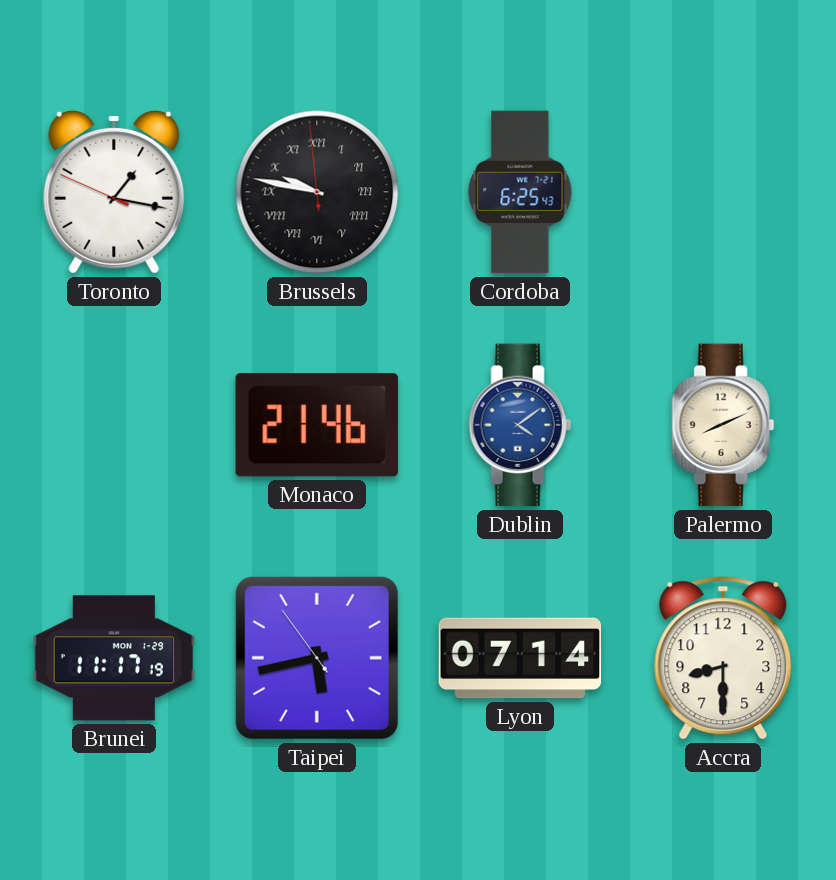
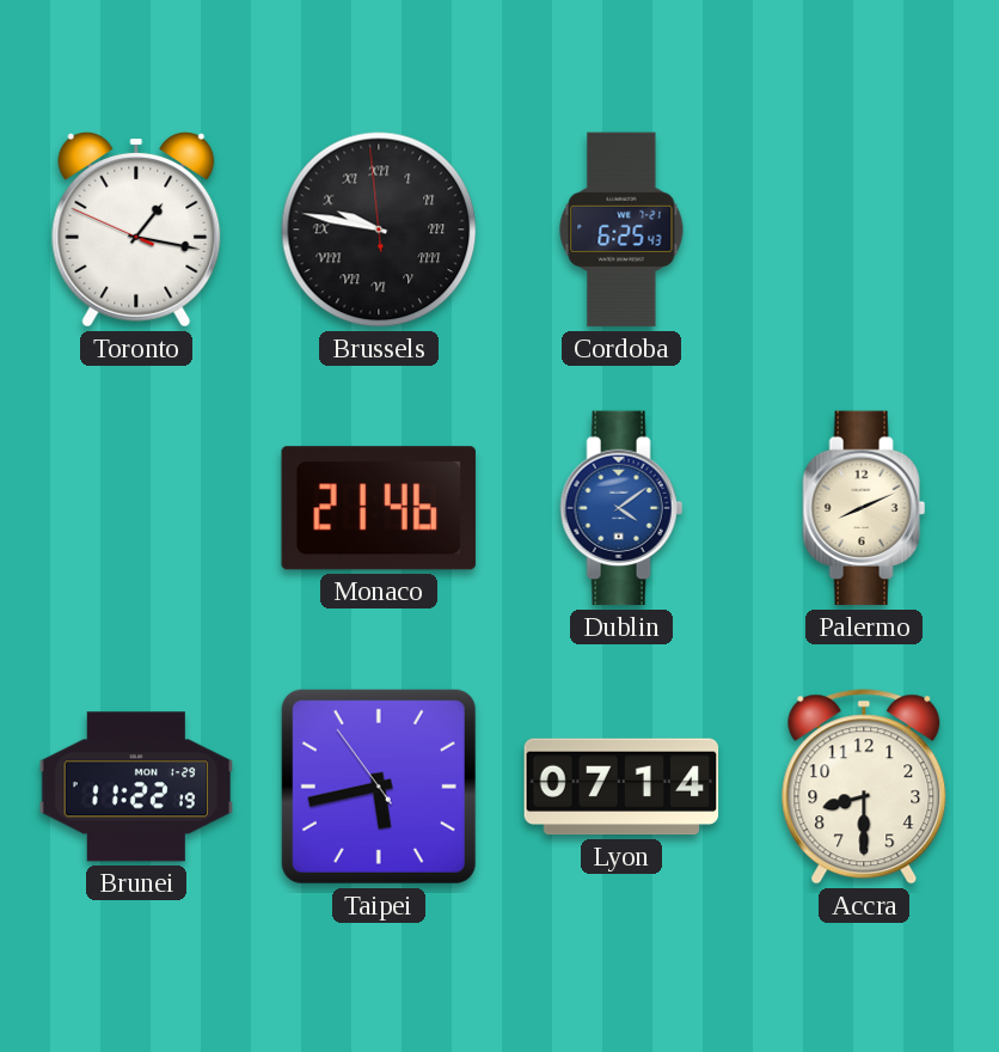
Brunei: 11:17 -> 11:22
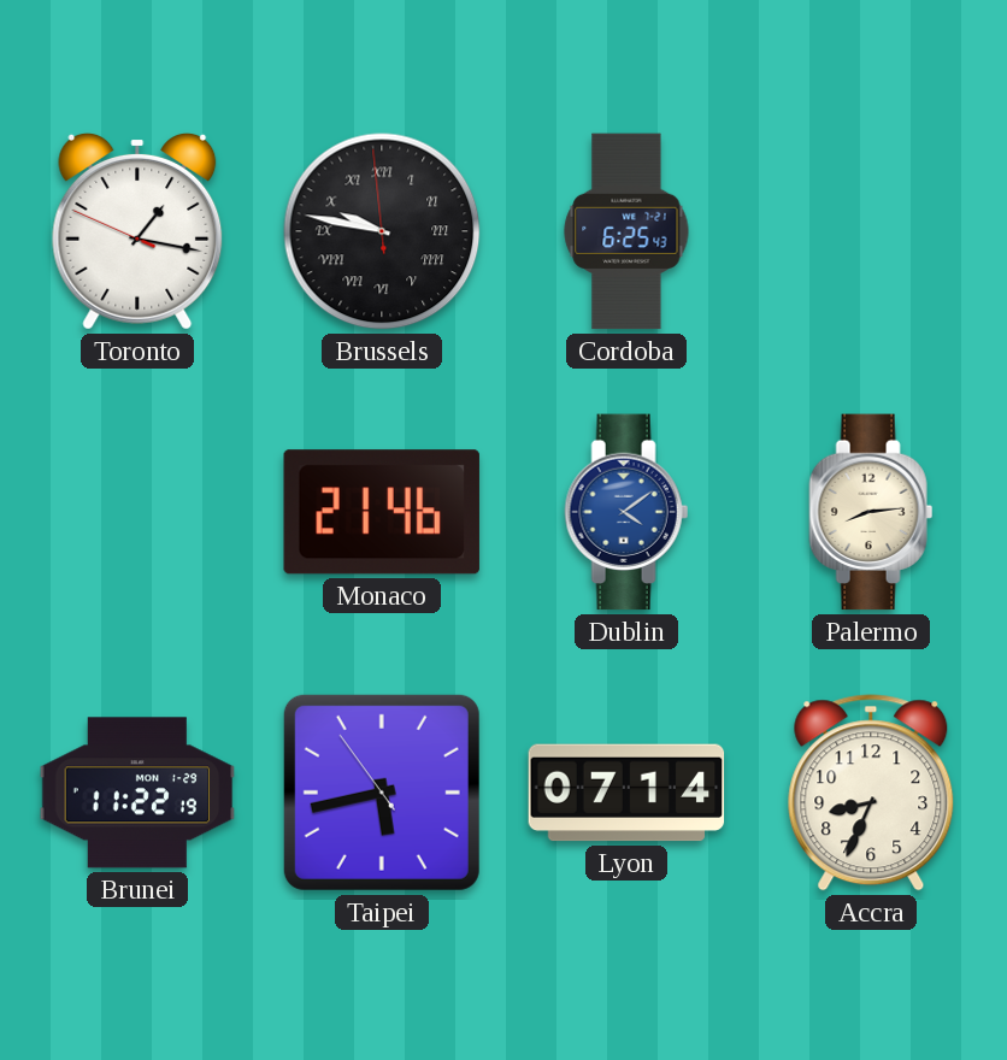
Palermo: 8:11 -> 8:14
Accra: 8:30 -> 8:34
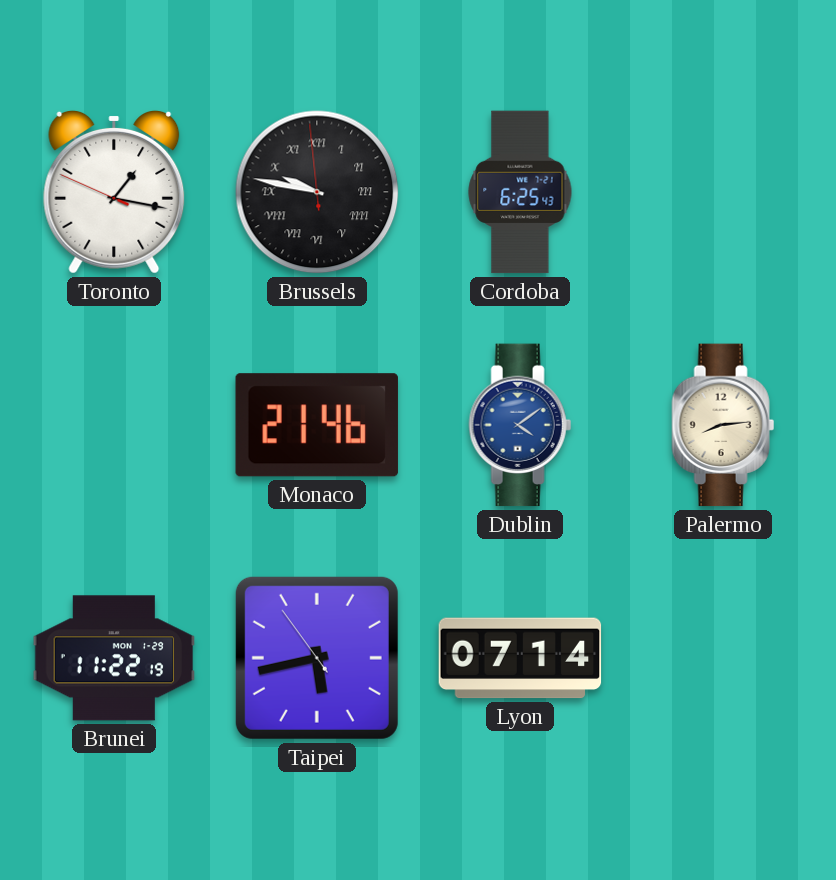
Accra: 8:34 -> none
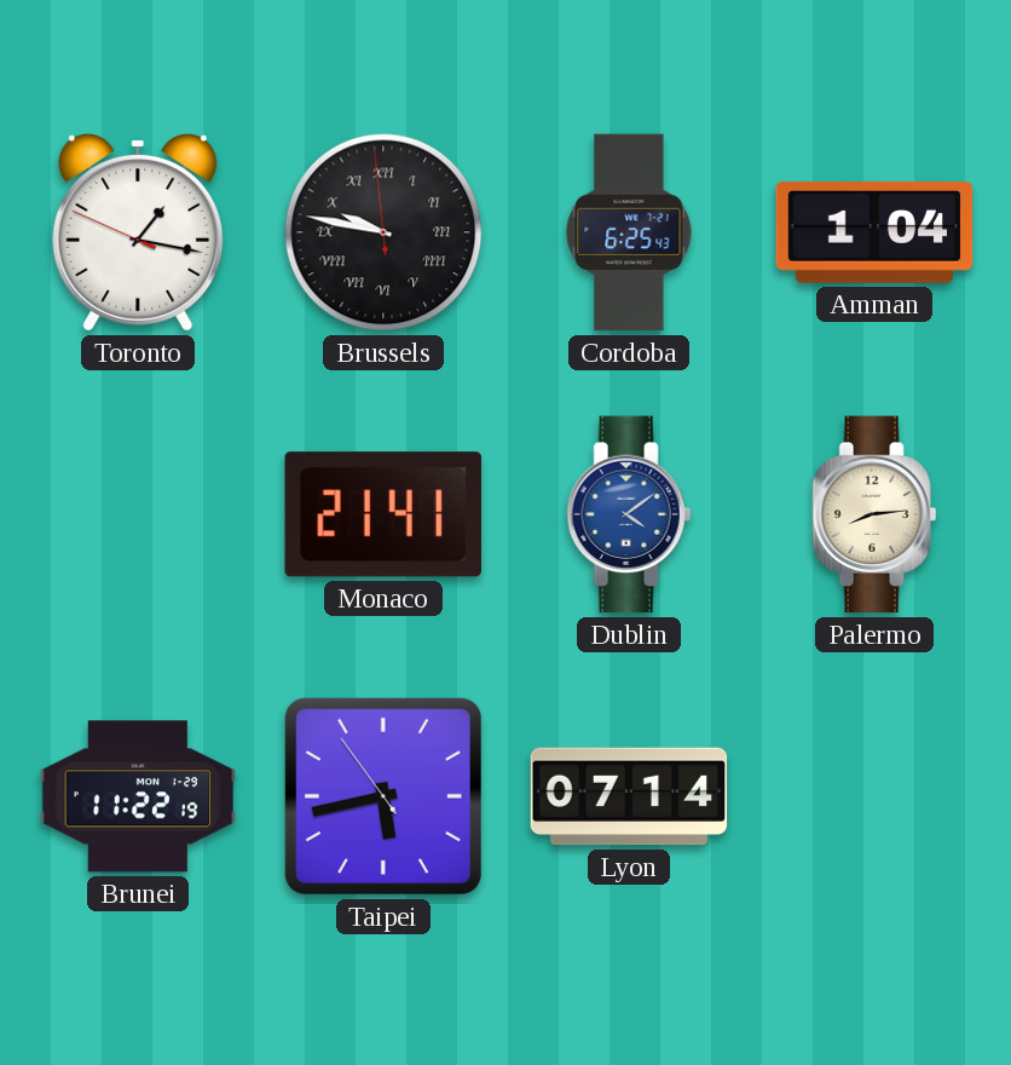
Amman: none -> 1:04
Monaco: 21:46 -> 21:41
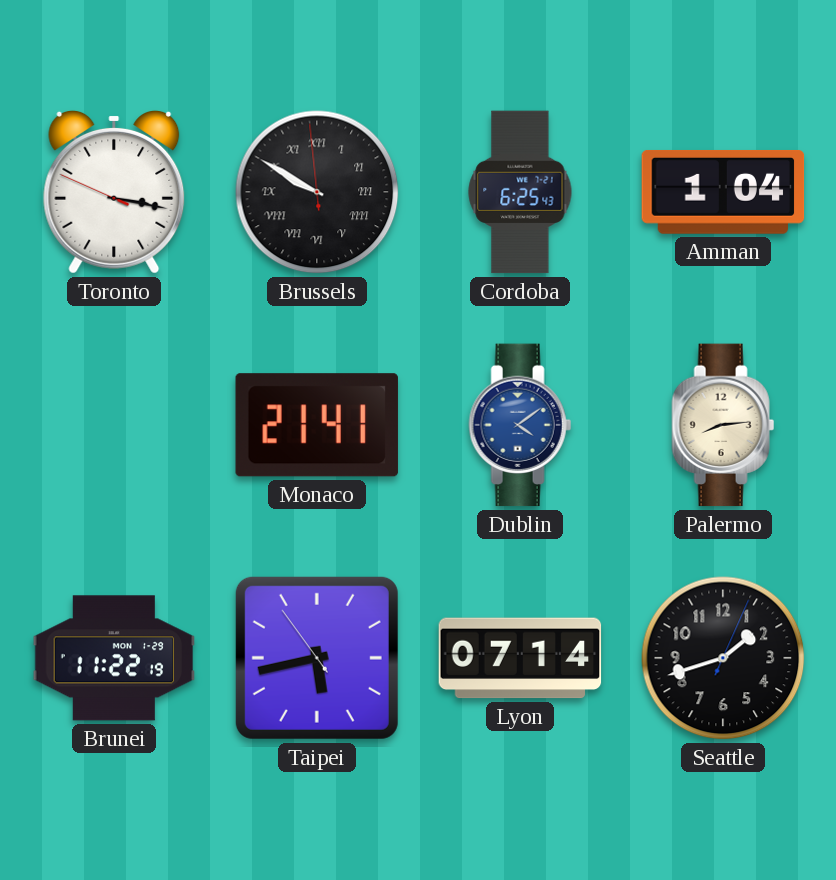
Toronto: 1:16 -> 3:16
Brussels: 9:46 -> 9:49
Seattle: none -> 1:42
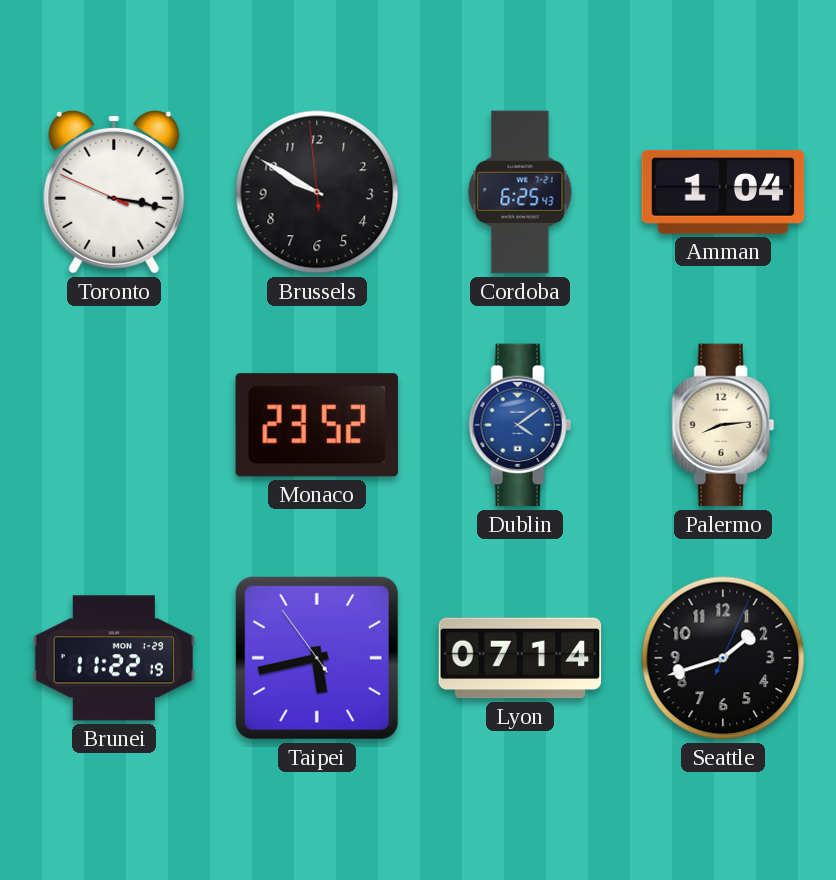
Brussels numerals: Roman -> Arabic
Monaco: 21:41 -> 23:52
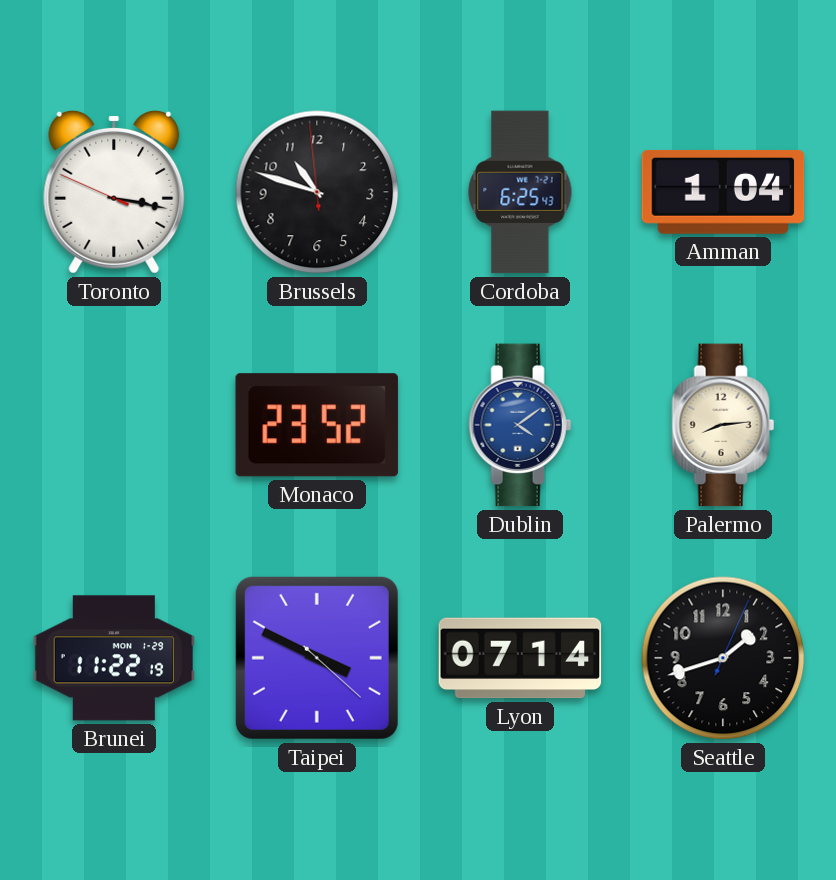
Brussels: 9:49 -> 10:47
Taipei: 5:42 -> 3:49
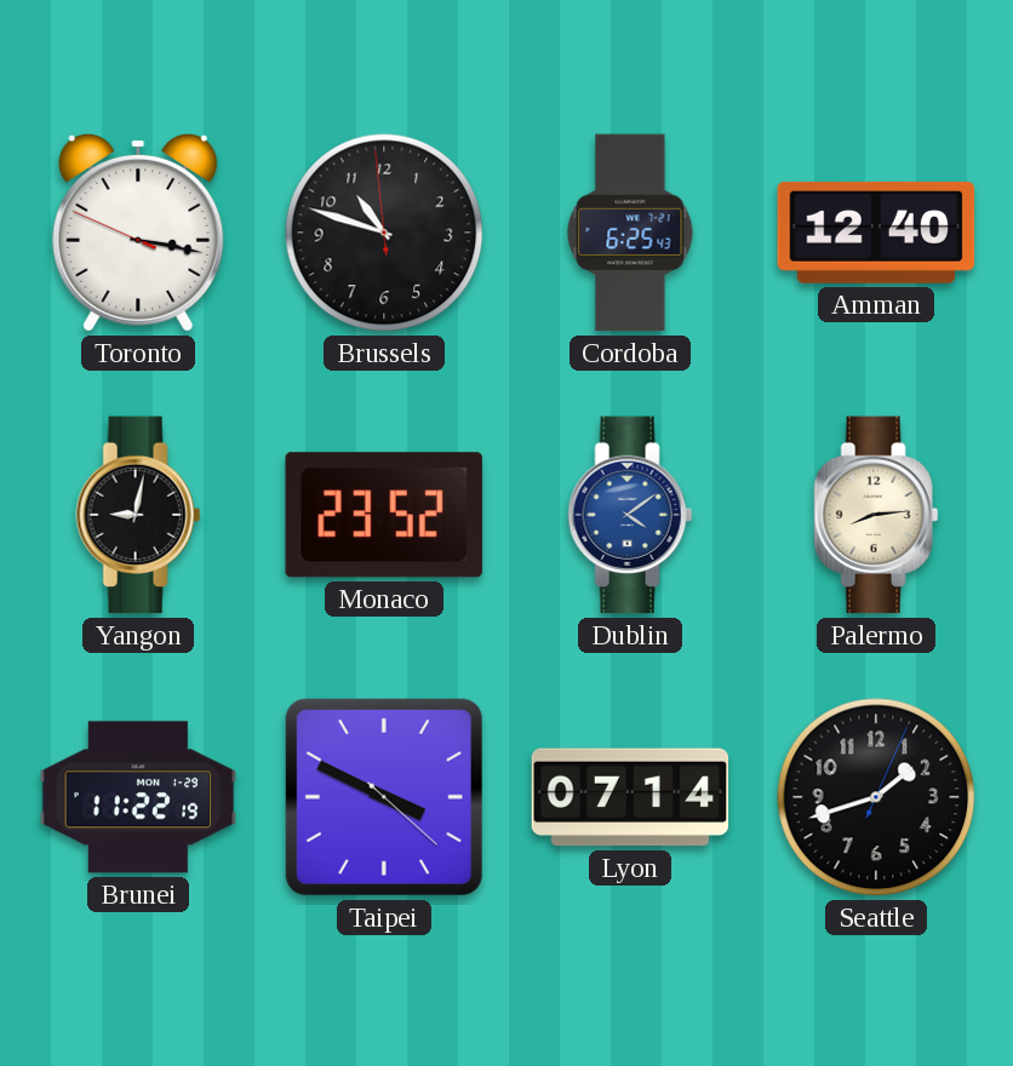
Amman: 1:04 -> 12:40
Yangon: none -> 9:02
